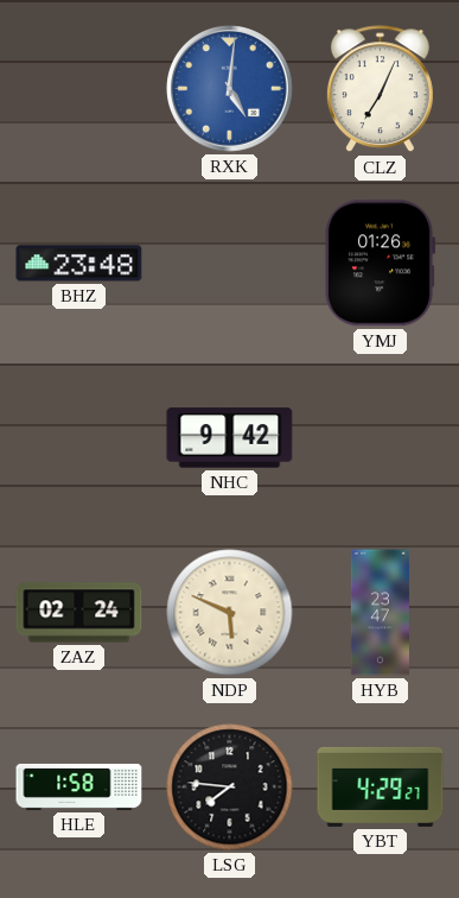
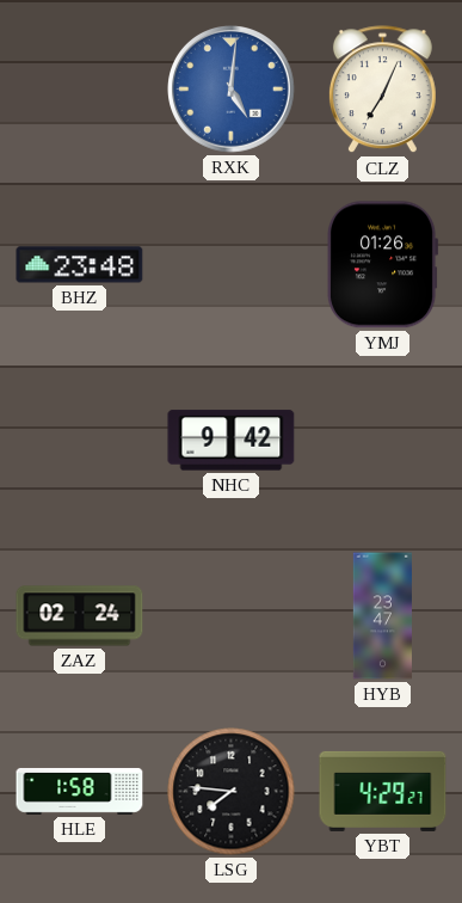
NDP: 5:49 -> none
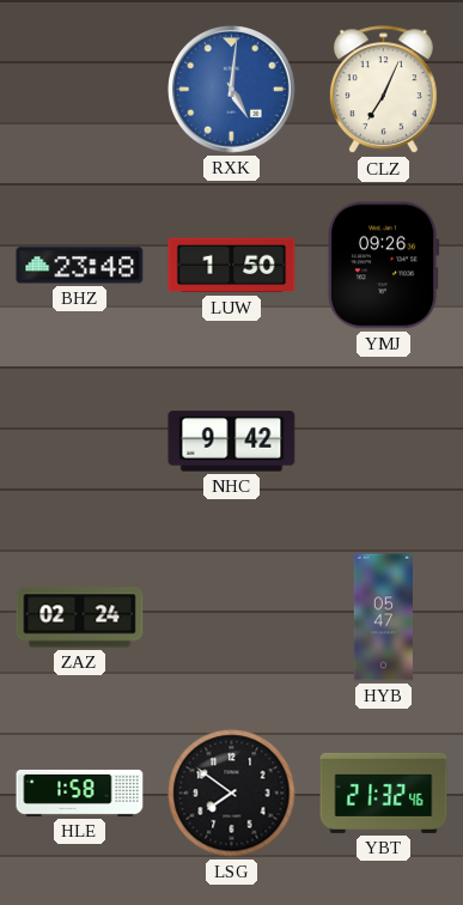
LUW: none -> 1:50
YMJ: 01:26 -> 09:26
HYB: 23:47 -> 05:47
LSG: 7:46 -> 7:51
YBT: 4:29 -> 21:32
